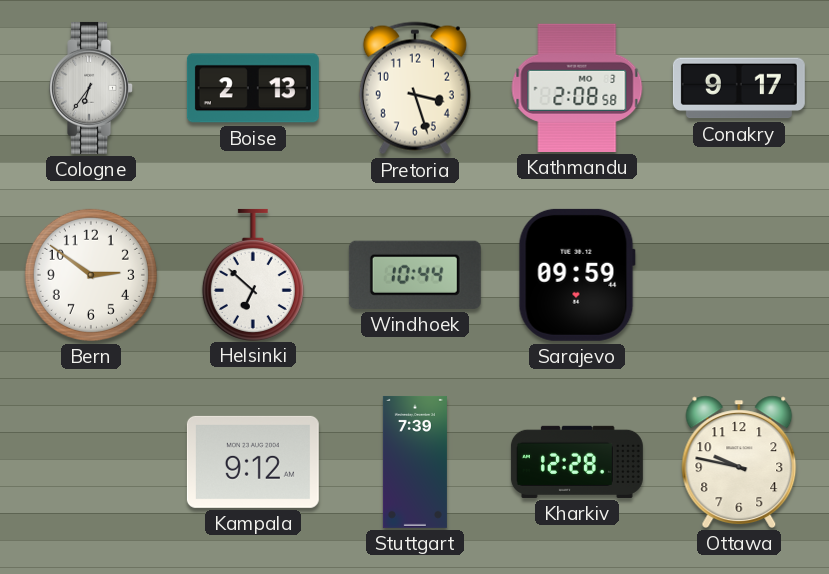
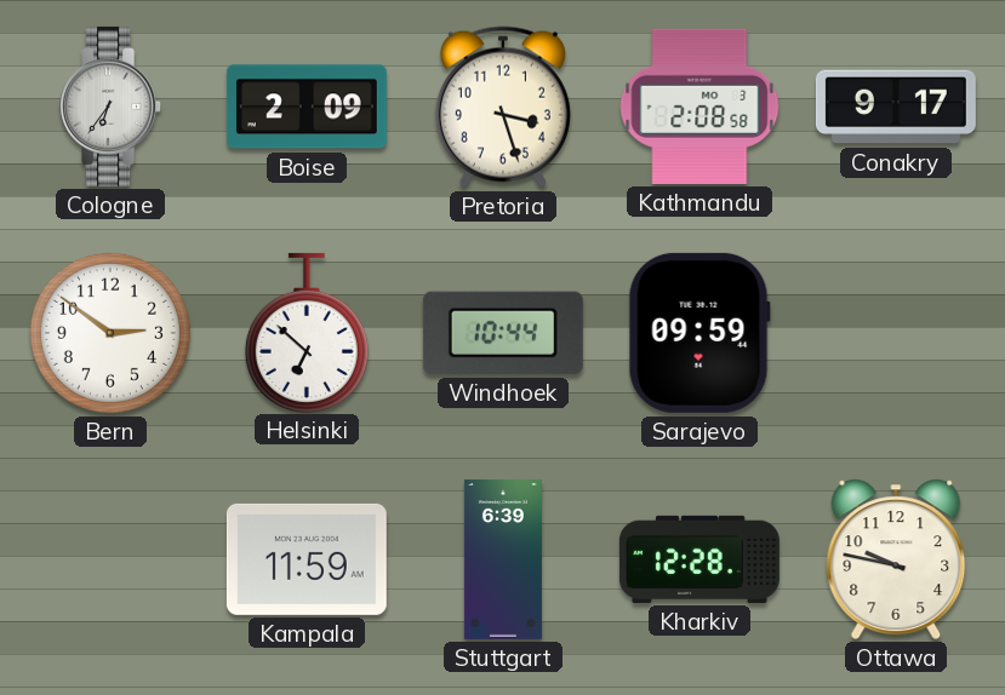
Boise: 2:13 -> 2:09
Kampala: 9:12 -> 11:59
Stuttgart: 7:39 -> 6:39
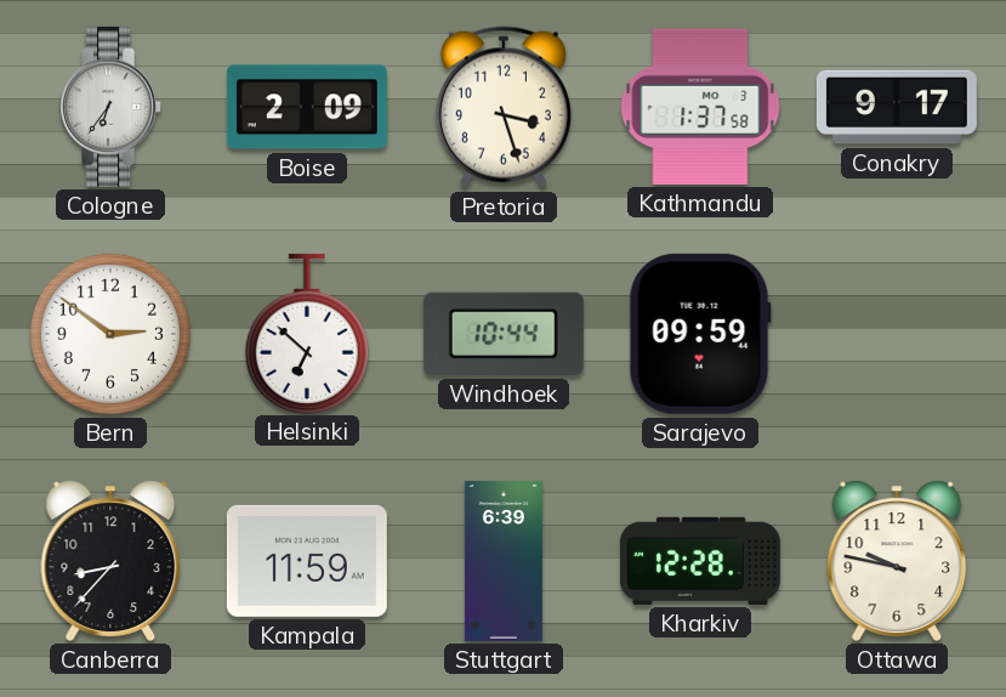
Kathmandu: 2:08 -> 1:37
Canberra: none -> 8:37
